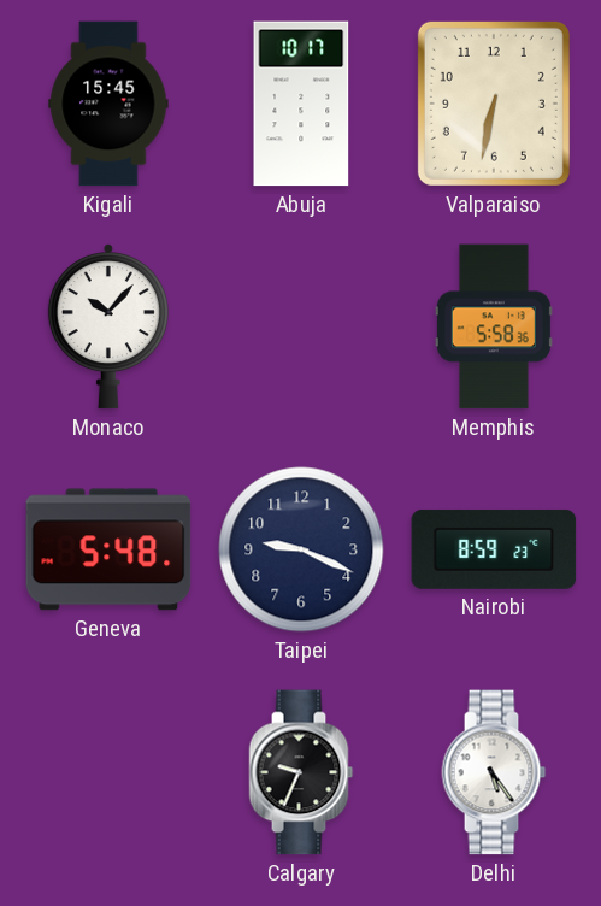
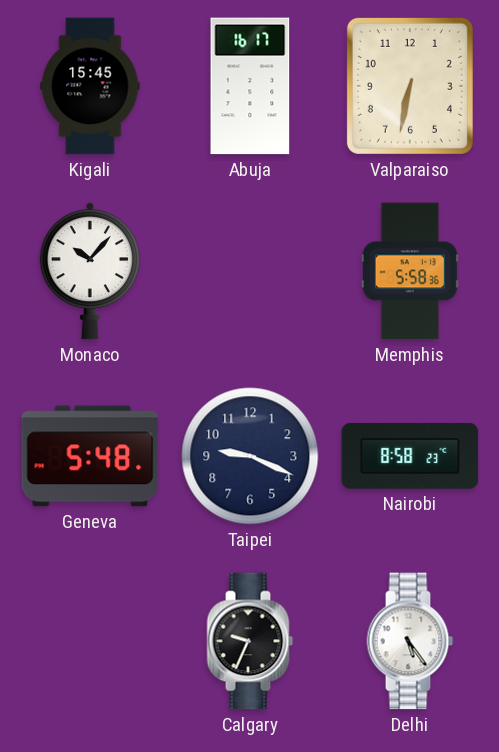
Abuja: 10:17 -> 16:17
Nairobi: 8:59 -> 8:58
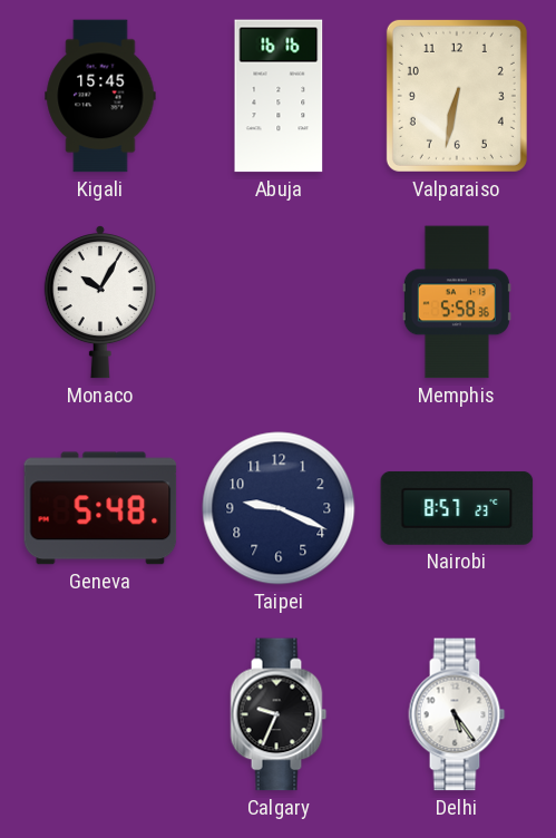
Abuja: 16:17 -> 16:16
Monaco: 10:07 -> 10:05
Nairobi: 8:58 -> 8:57
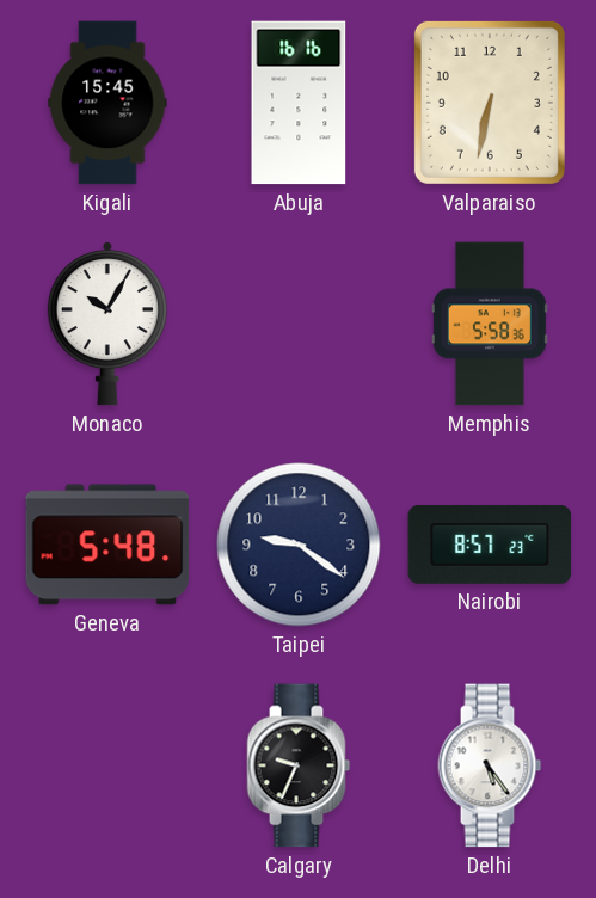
Taipei: 9:19 -> 9:21
